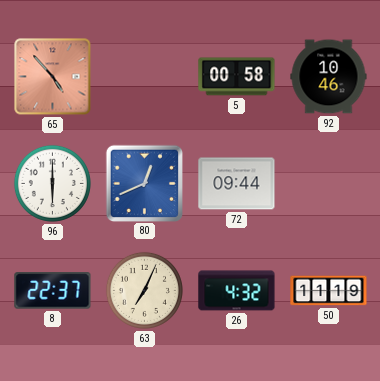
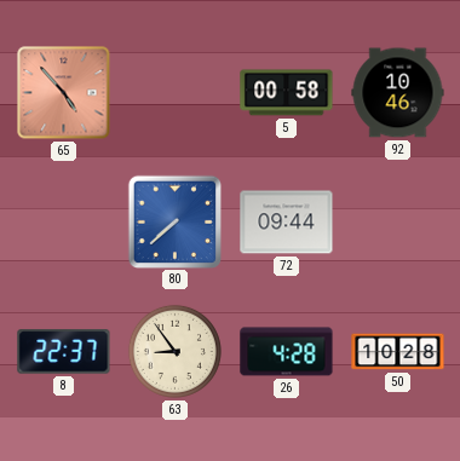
96: 6:00 -> none
80: 12:41 -> 7:38
63: 7:04 -> 8:54
26: 4:32 -> 4:28
50: 11:19 -> 10:28
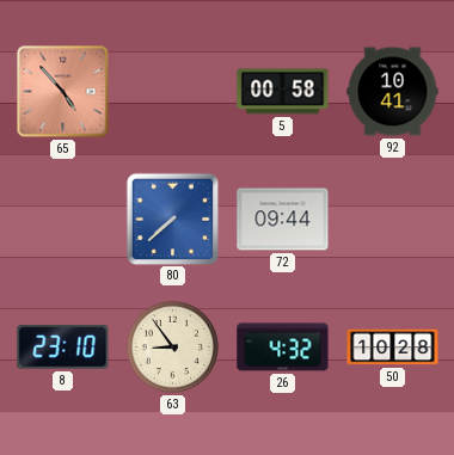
92: 10:46 -> 10:41
8: 22:37 -> 23:10
26: 4:28 -> 4:32
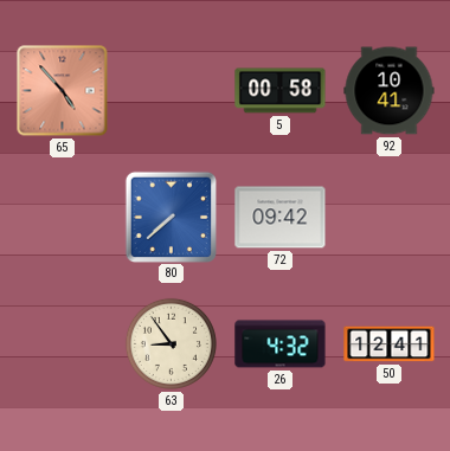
72: 09:44 -> 09:42
8: 23:10 -> none
50: 10:28 -> 12:41
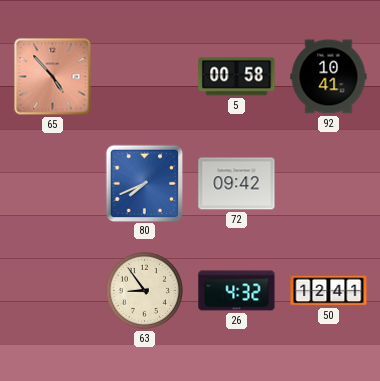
80: 7:38 -> 7:41
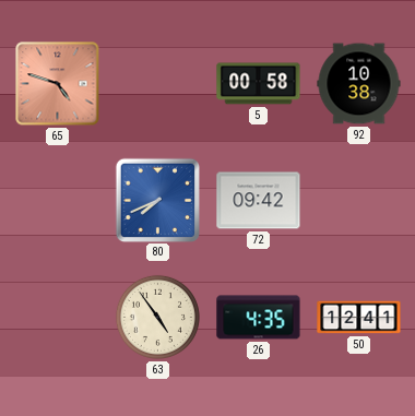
65: 4:53 -> 4:48
92: 10:41 -> 10:38
63: 8:54 -> 4:54
26: 4:32 -> 4:35
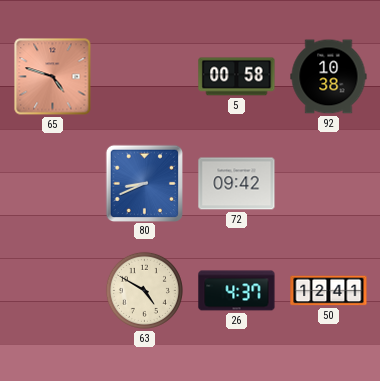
80: 7:41 -> 8:41
63: 4:54 -> 4:50
26: 4:35 -> 4:37
